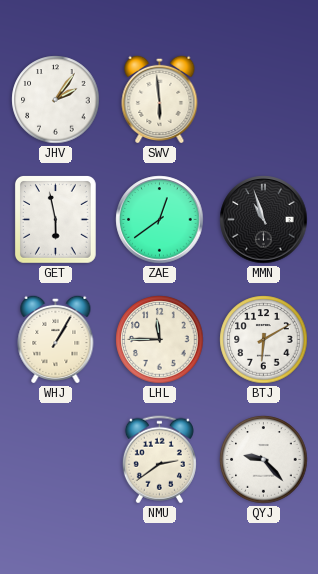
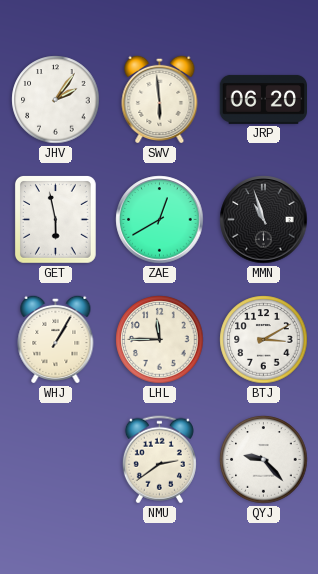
JRP: none -> 06:20
ZAE: 12:39 -> 12:40
BTJ: 6:10 -> 3:10
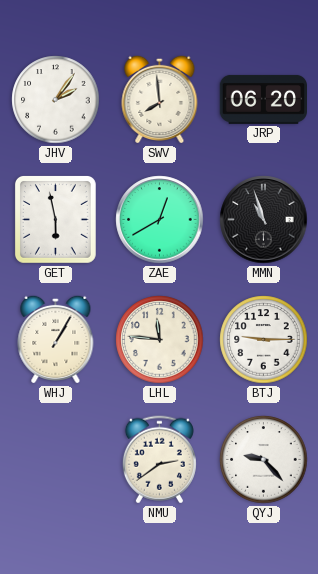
SWV: 5:59 -> 7:59
LHL: 11:45 -> 11:46
BTJ: 3:10 -> 9:15
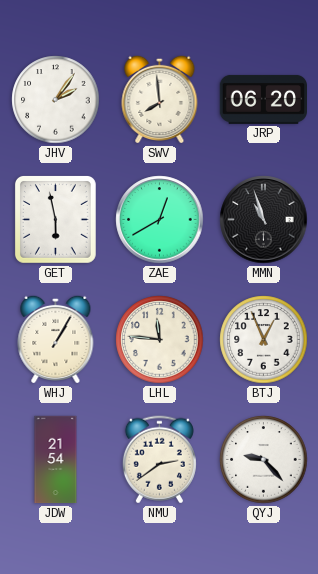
BTJ: 9:15 -> 12:56
JDW: none -> 21:54
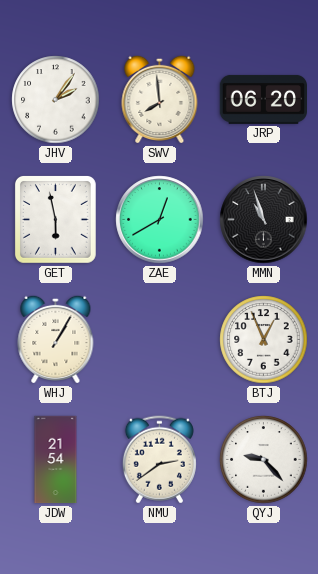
LHL: 11:46 -> none
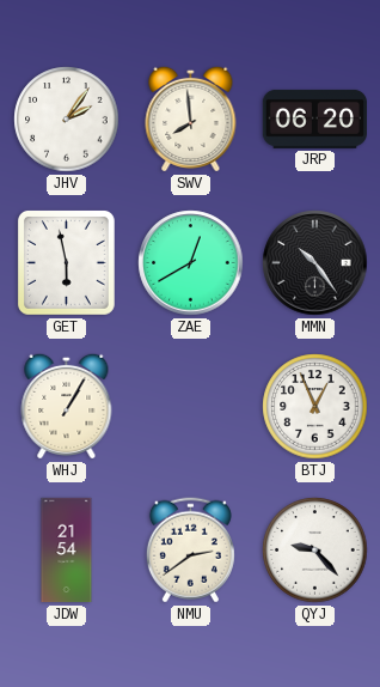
MMN: 10:57 -> 10:24
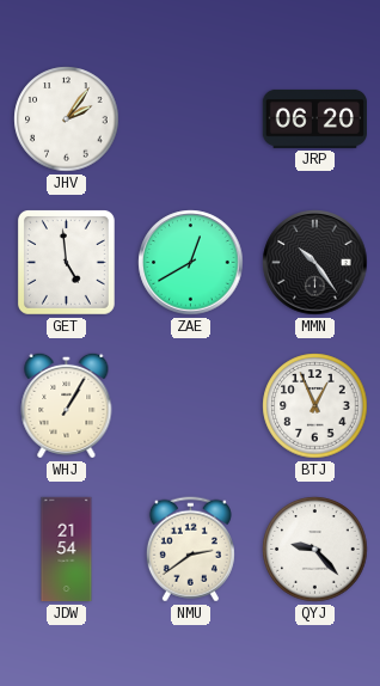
SWV: 7:59 -> none
GET: 5:58 -> 4:59
